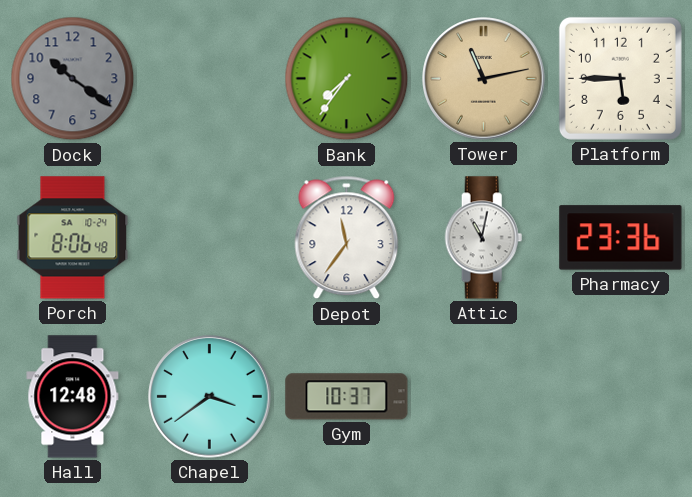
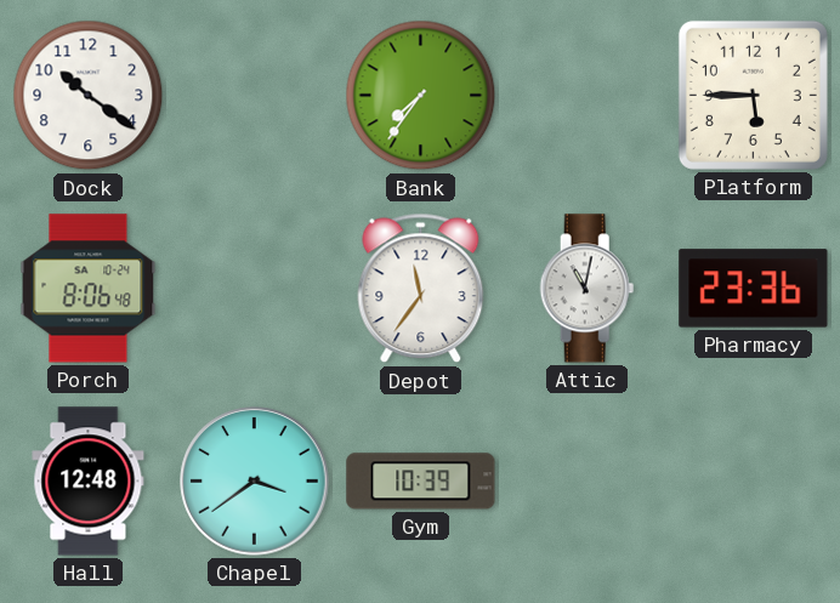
Dock dial: grey -> white
Tower: 11:13 -> none
Gym: 10:37 -> 10:39
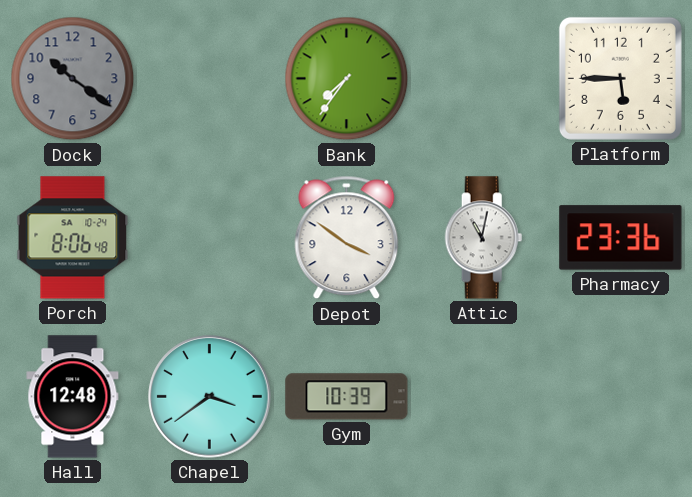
Dock dial: white -> grey
Depot: 11:36 -> 3:51
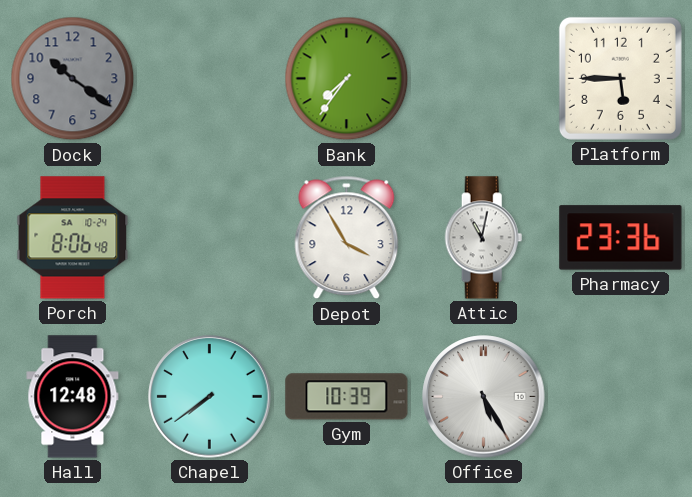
Depot: 3:51 -> 3:55
Chapel: 3:39 -> 7:39
Office: none -> 5:25
